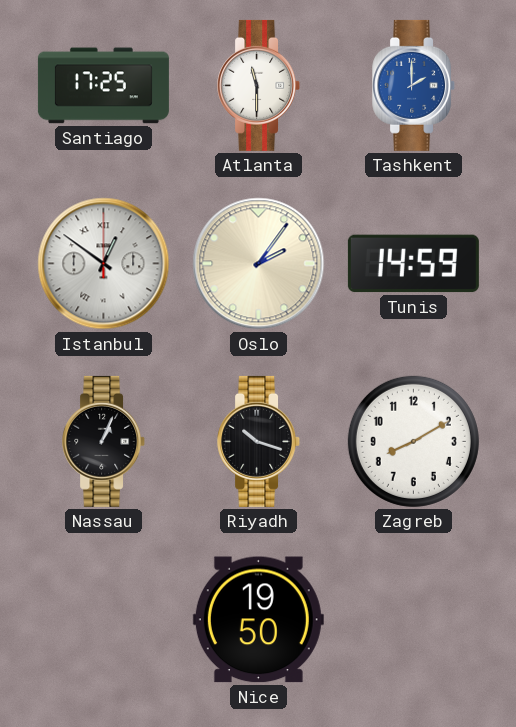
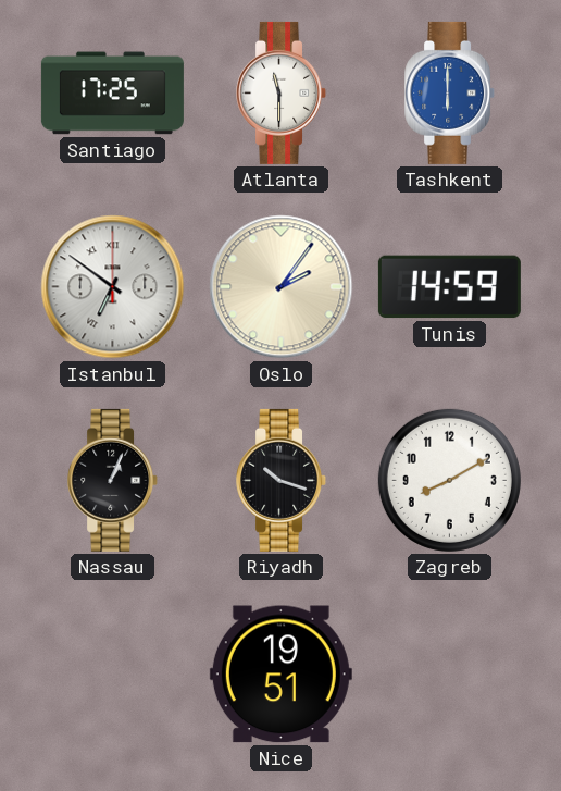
Tashkent: 2:00 -> 6:00
Istanbul: 12:51 -> 6:51
Nice: 19:50 -> 19:51
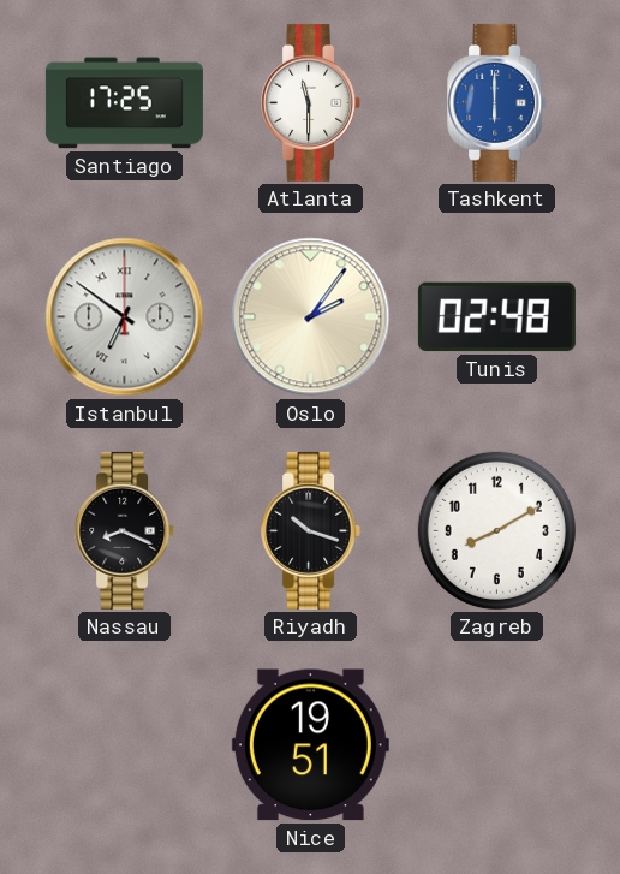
Tunis: 14:59 -> 02:48
Nassau: 1:04 -> 8:19
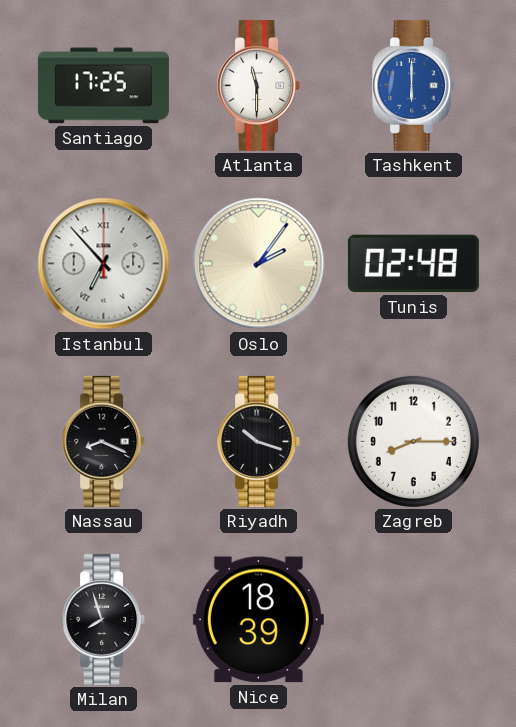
Istanbul: 6:51 -> 6:53
Zagreb: 8:10 -> 8:15
Milan: none -> 7:57
Nice: 19:51 -> 18:39
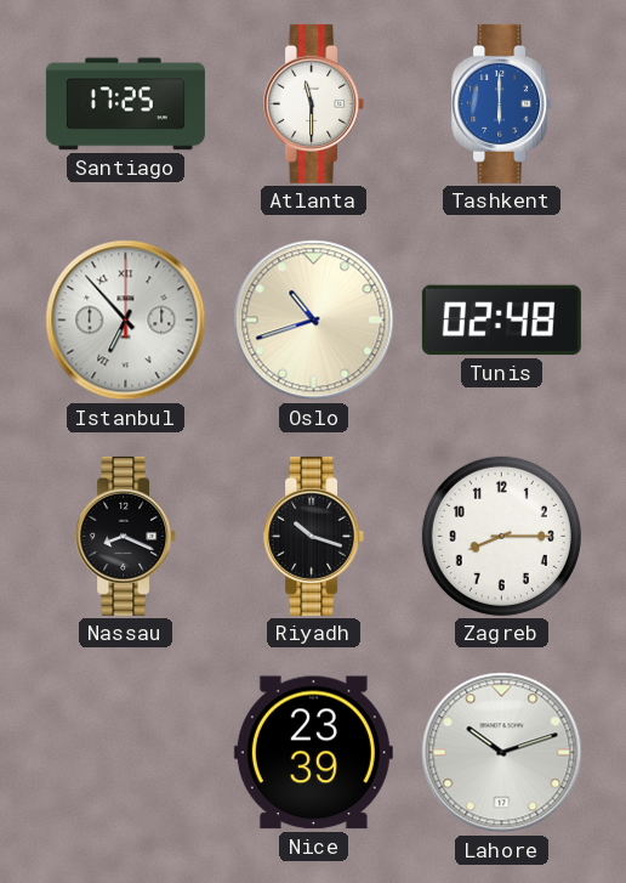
Oslo: 2:06 -> 10:42
Milan: 7:57 -> none
Nice: 18:39 -> 23:39
Lahore: none -> 10:12
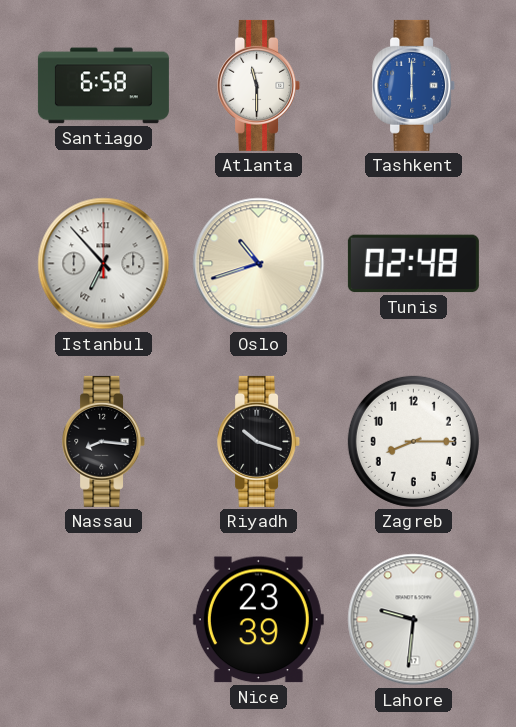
Santiago: 17:25 -> 6:58
Nassau: 8:19 -> 8:16
Lahore: 10:12 -> 9:31
